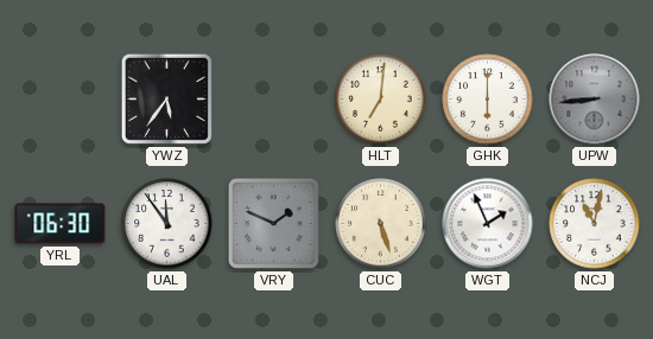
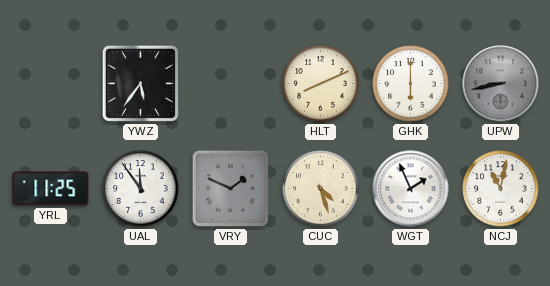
HLT: 7:01 -> 8:11
UPW: 8:44 -> 8:43
YRL: 06:30 -> 11:25
CUC: 5:27 -> 4:27
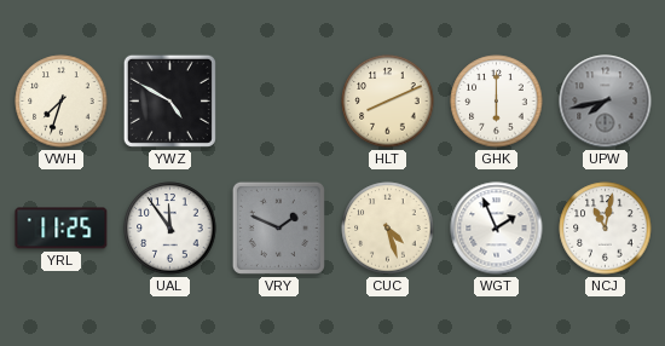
VWH: none -> 7:33
YWZ: 5:36 -> 4:50
UPW: 8:43 -> 7:43
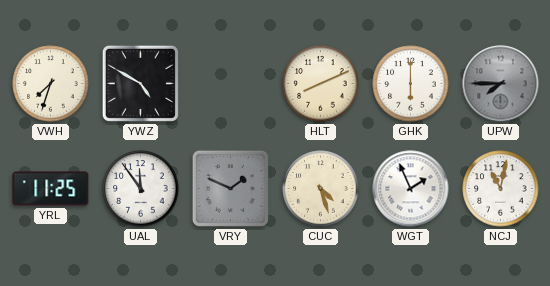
UPW: 7:43 -> 7:45
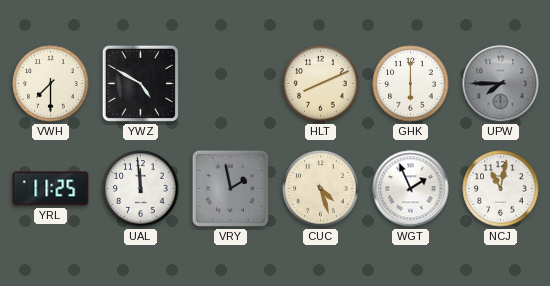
VWH: 7:33 -> 7:30
UAL: 11:54 -> 11:59
VRY: 1:49 -> 1:58
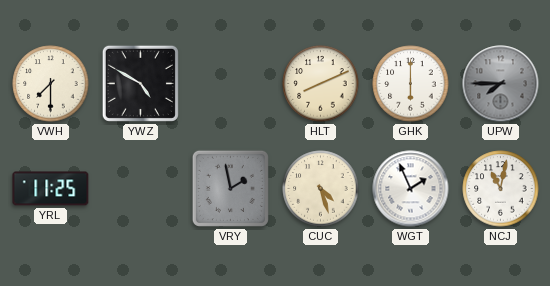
UAL: 11:59 -> none
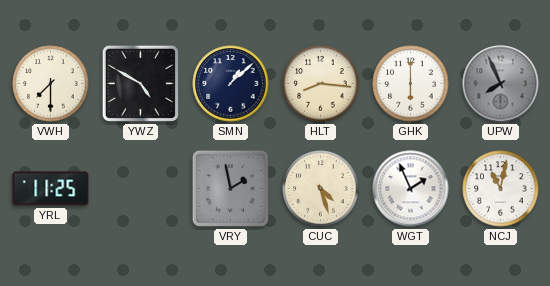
SMN: none -> 1:08
HLT: 8:11 -> 8:16
UPW: 7:45 -> 7:56
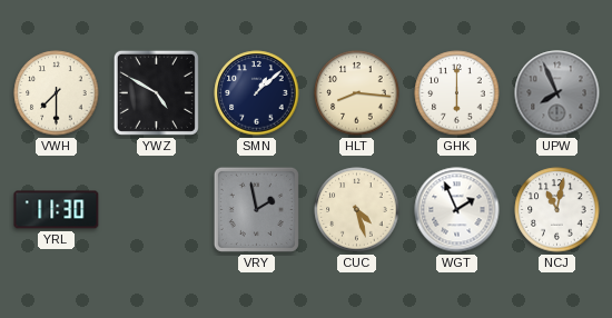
YRL: 11:25 -> 11:30
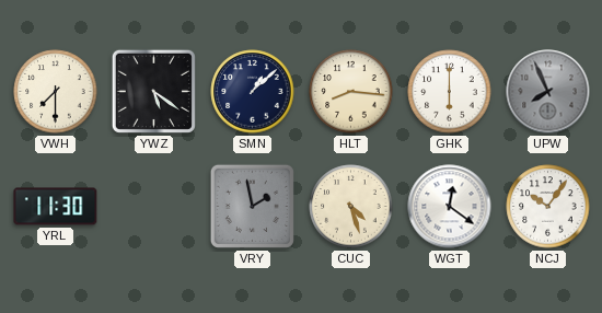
YWZ: 4:50 -> 5:21
WGT: 1:56 -> 12:21
NCJ: 11:02 -> 10:06
